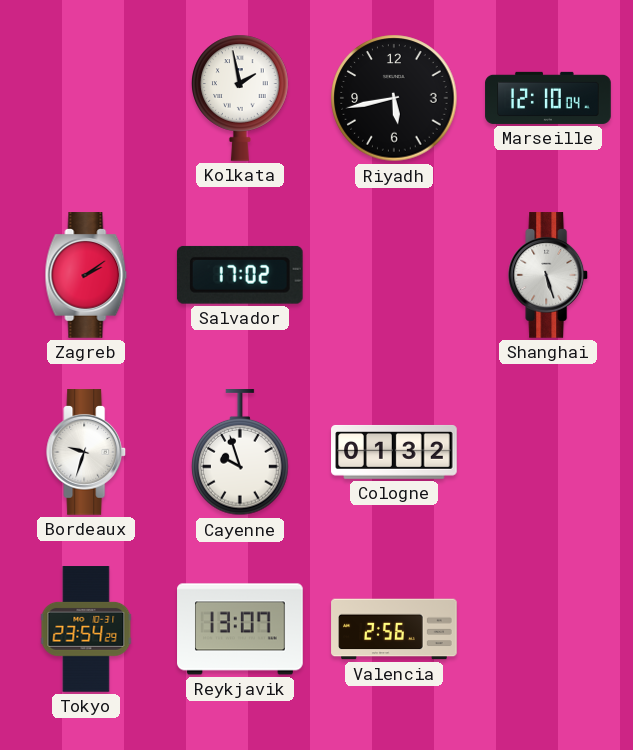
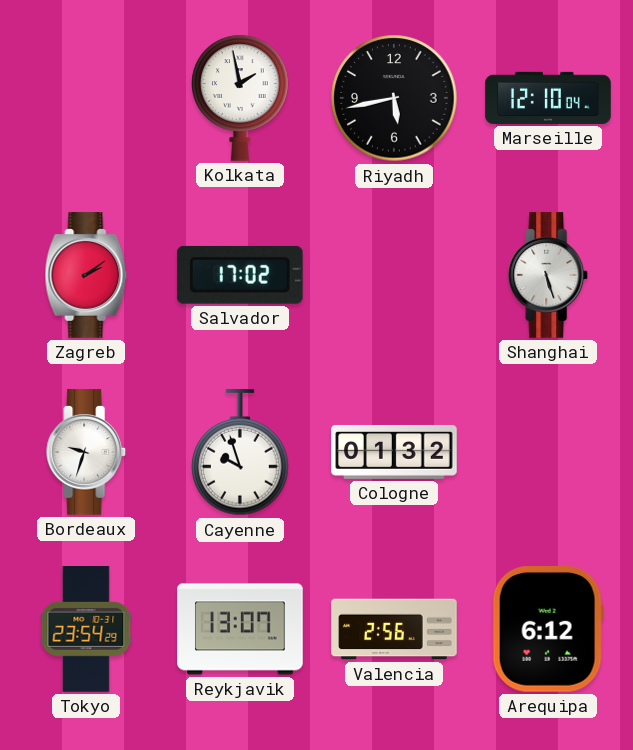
Arequipa: none -> 6:12
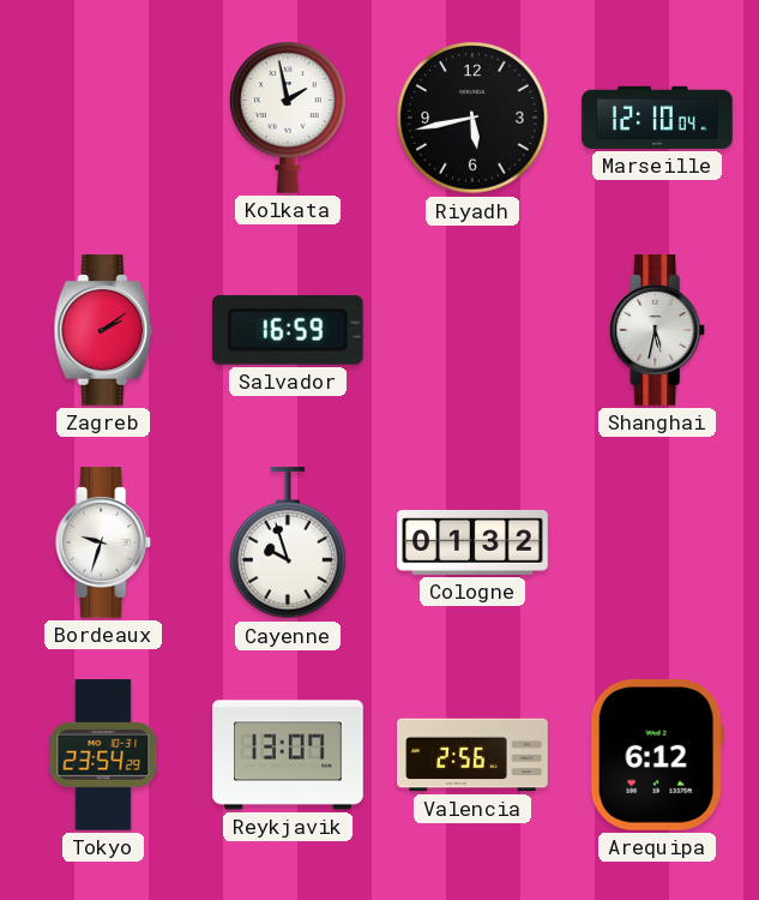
Salvador: 17:02 -> 16:59
Shanghai: 5:27 -> 5:32
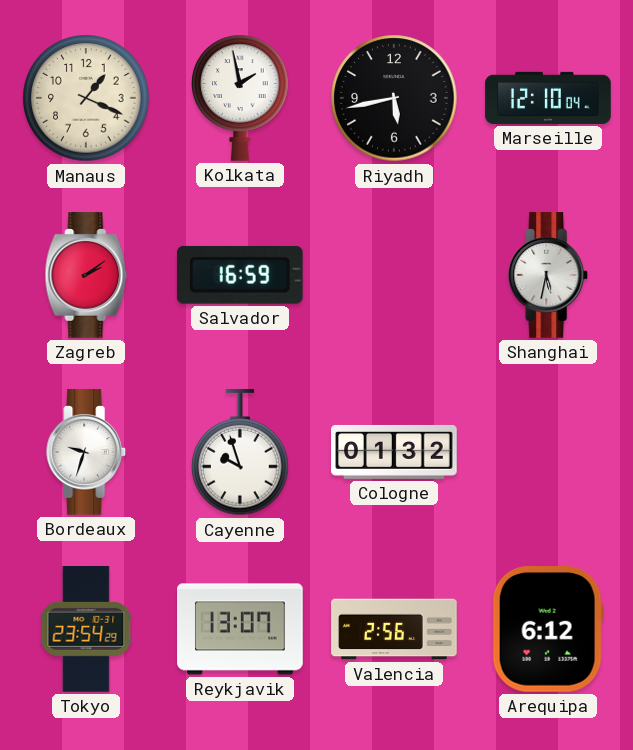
Manaus: none -> 1:19
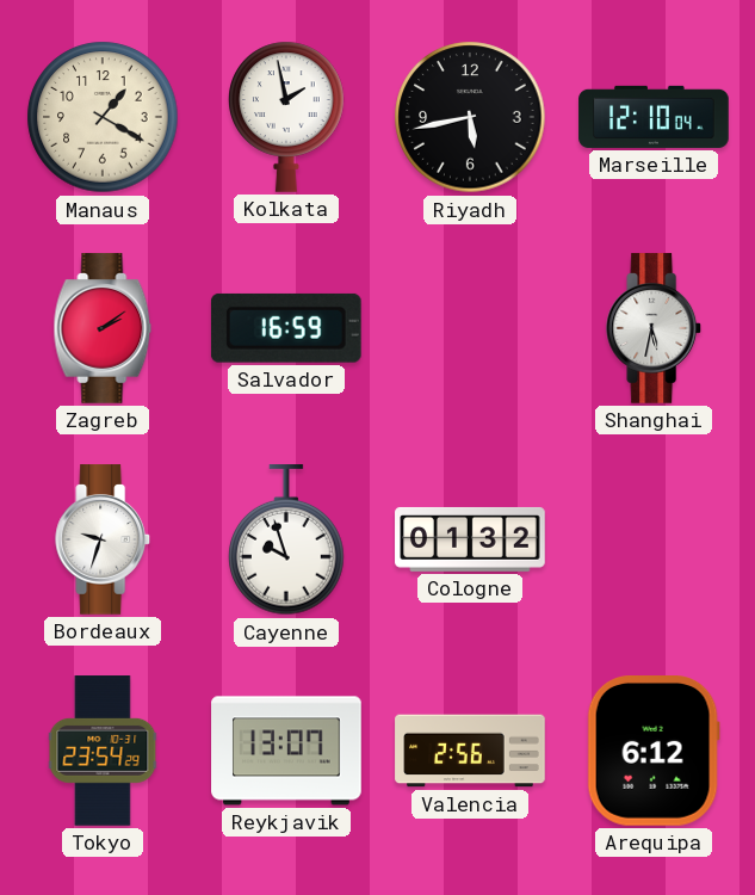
Manaus: 1:19 -> 1:20
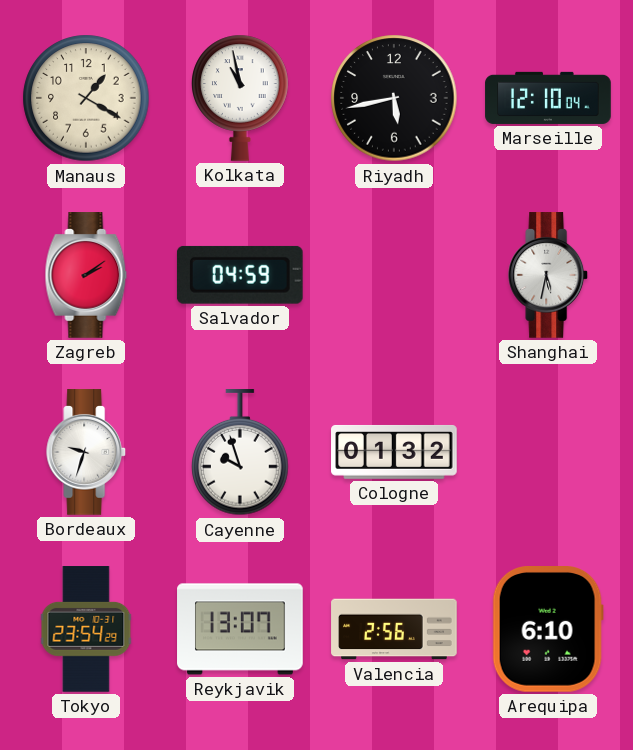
Kolkata: 1:58 -> 10:58
Salvador: 16:59 -> 04:59
Arequipa: 6:12 -> 6:10
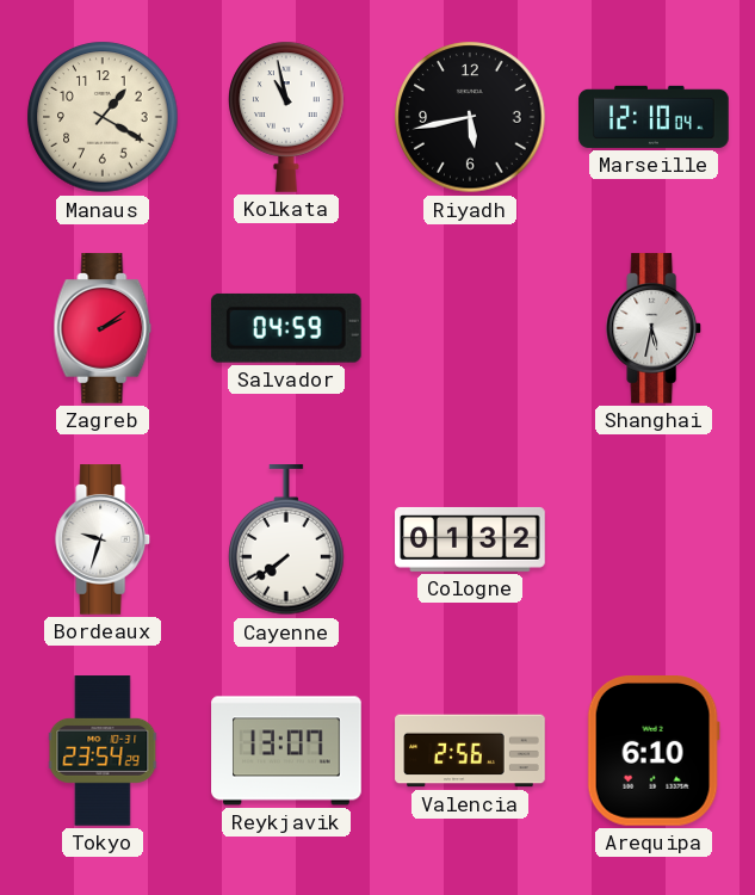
Cayenne: 9:57 -> 7:39
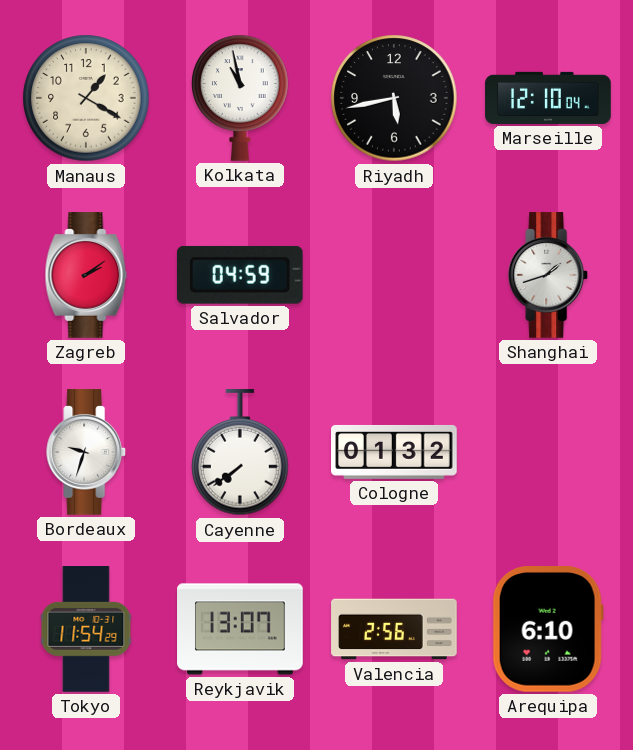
Shanghai: 5:32 -> 1:42
Tokyo: 23:54 -> 11:54
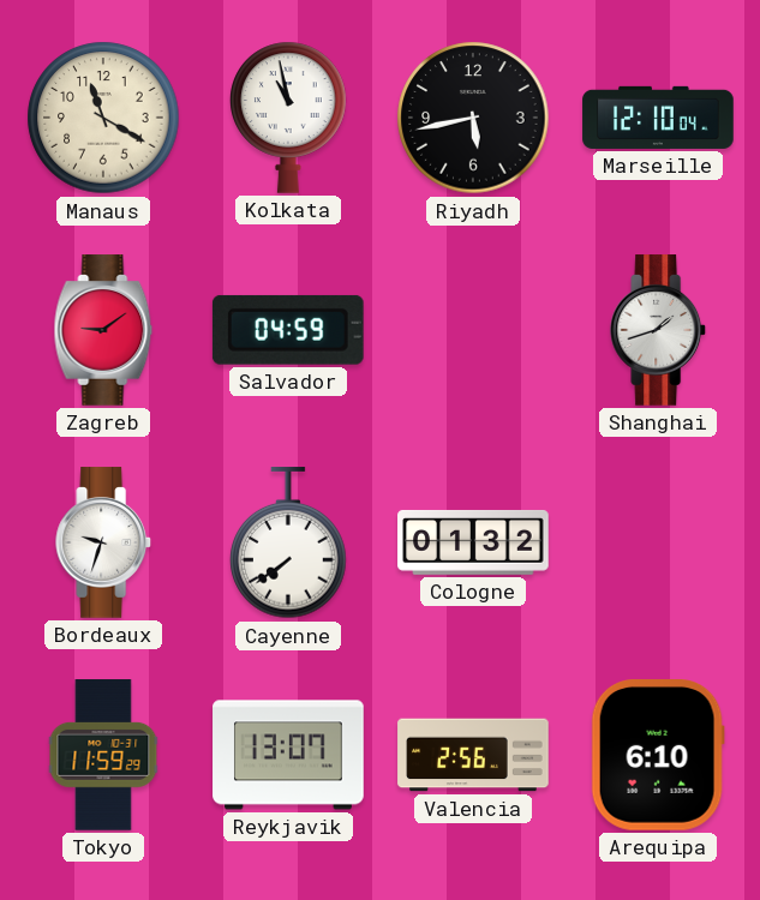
Manaus: 1:20 -> 11:20
Zagreb: 2:09 -> 9:09
Tokyo: 11:54 -> 11:59
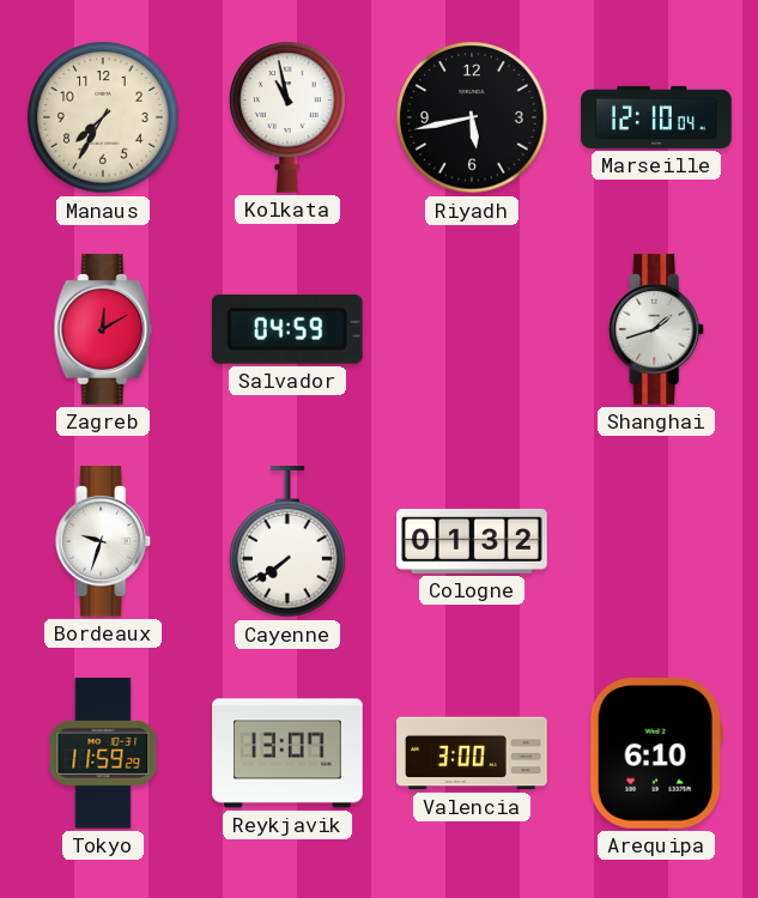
Manaus: 11:20 -> 7:35
Zagreb: 9:09 -> 12:10
Valencia: 2:56 -> 3:00
